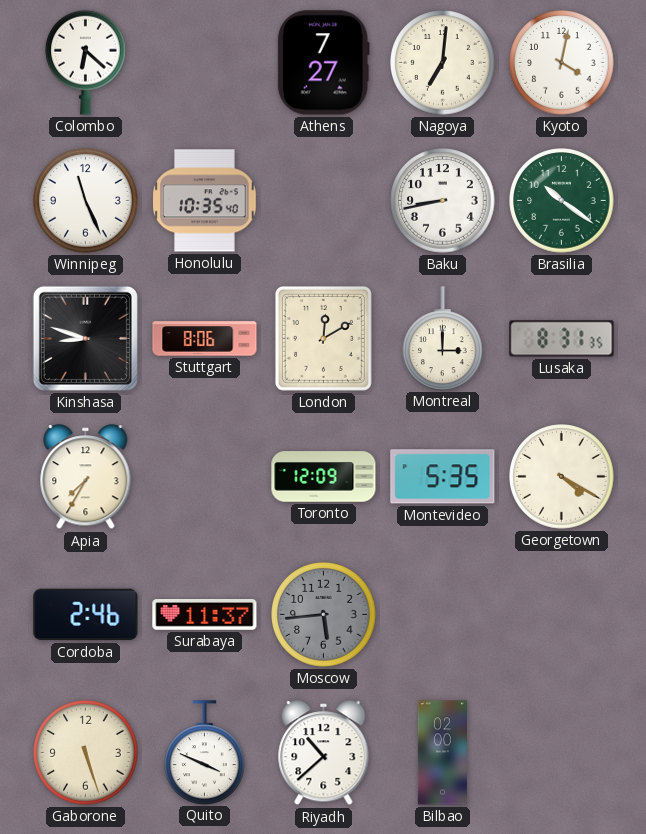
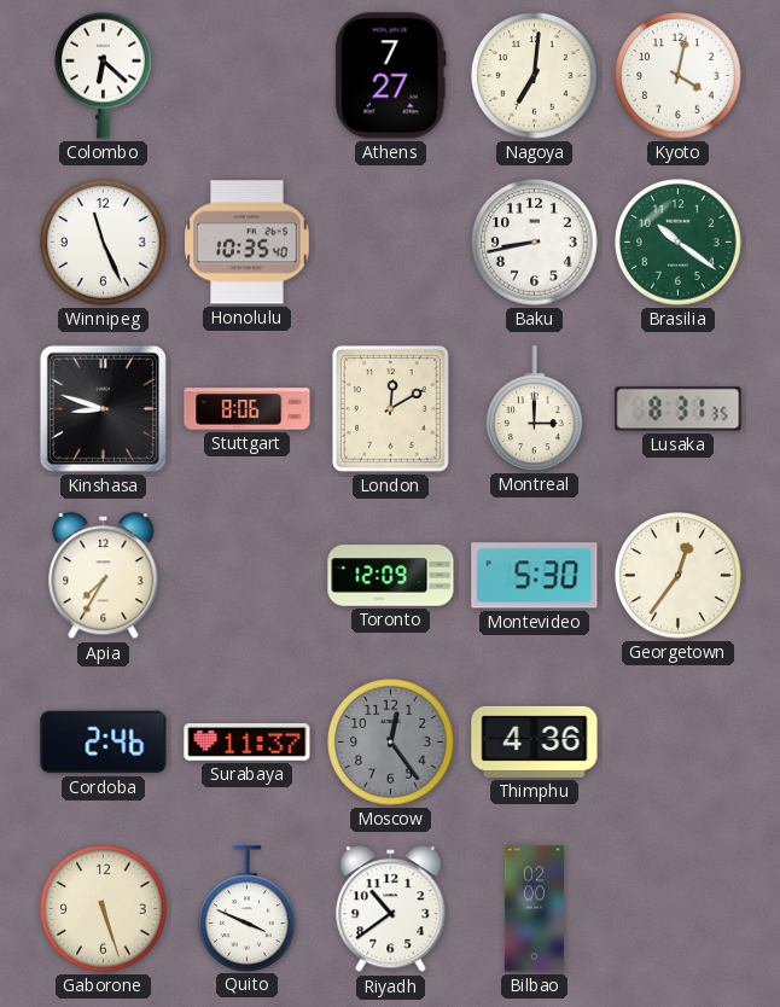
Montevideo: 5:35 -> 5:30
Georgetown: 4:20 -> 12:36
Moscow: 5:44 -> 12:24
Thimphu: none -> 4:36
Riyadh: 10:38 -> 10:39
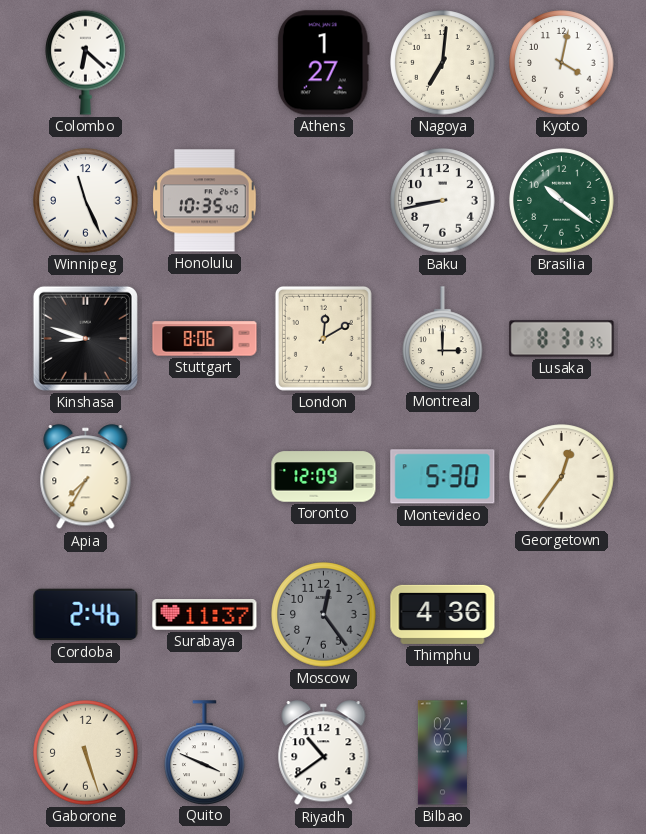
Athens: 7:27 -> 1:27
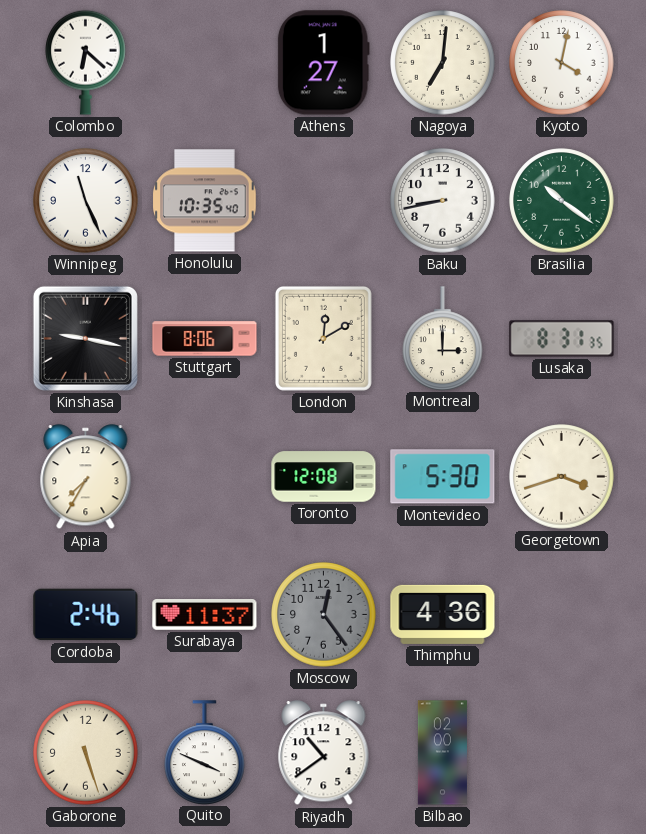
Kinshasa: 8:48 -> 9:17
Toronto: 12:09 -> 12:08
Georgetown: 12:36 -> 3:42
